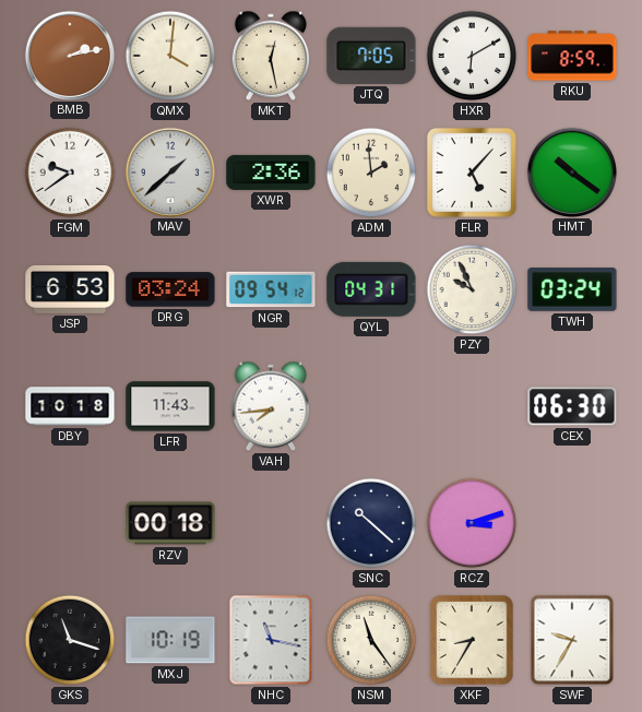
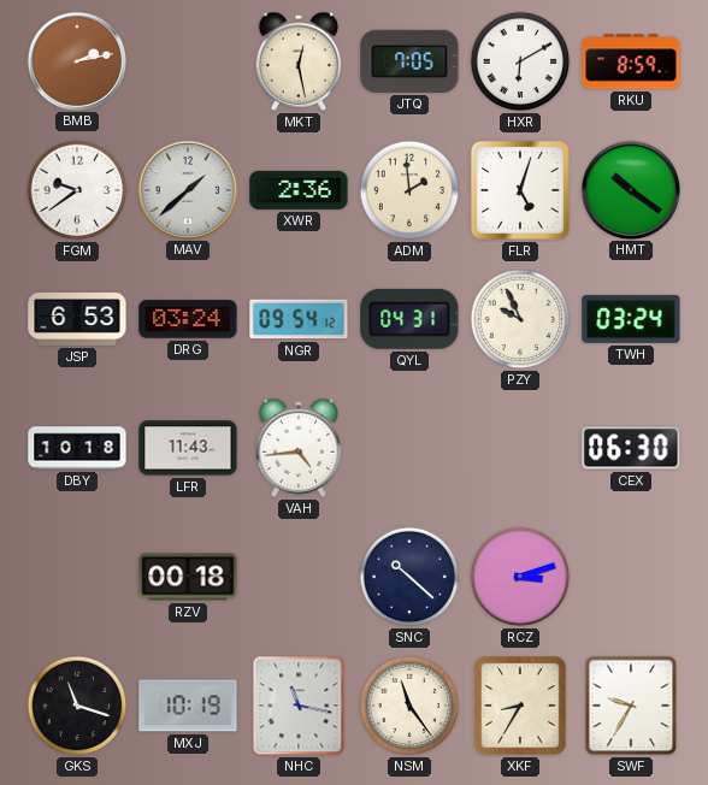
QMX: 4:01 -> none
FLR: 5:07 -> 5:03
VAH: 7:44 -> 4:44
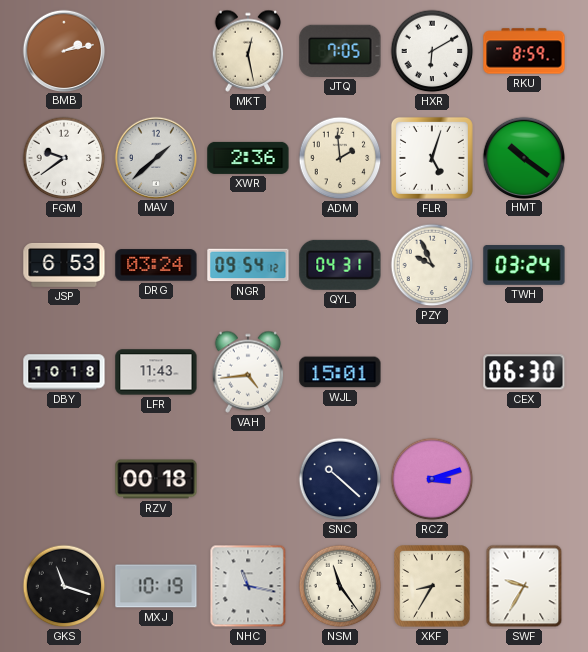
WJL: none -> 15:01
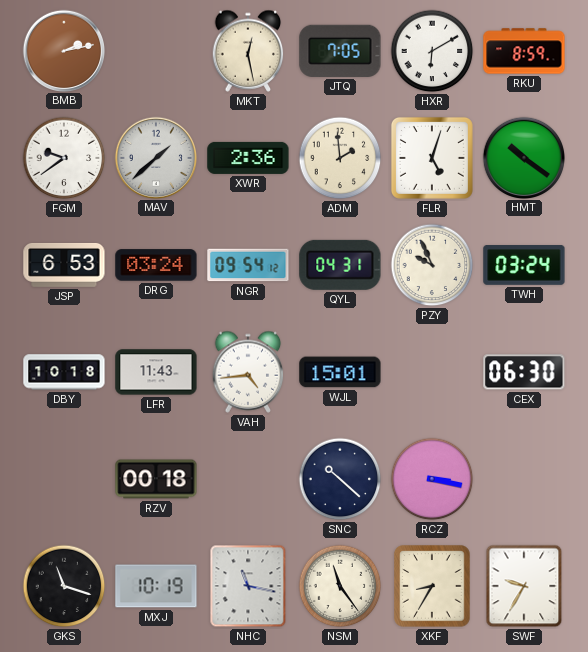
RCZ: 3:12 -> 3:17
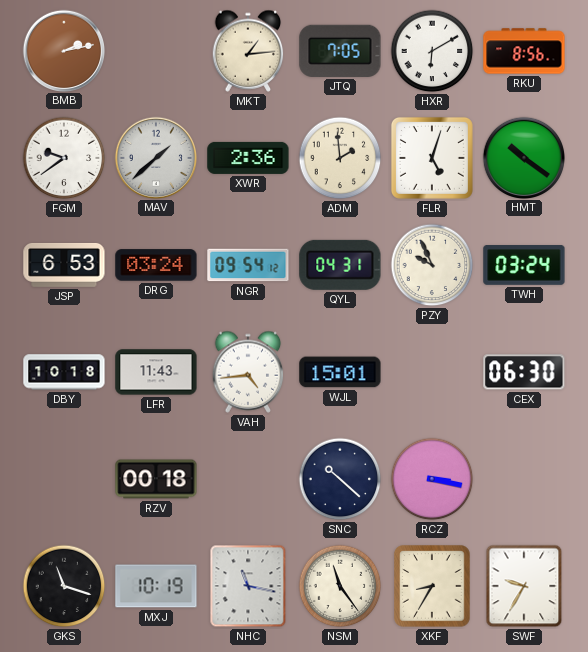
MKT: 12:28 -> 1:14
RKU: 8:59 -> 8:56
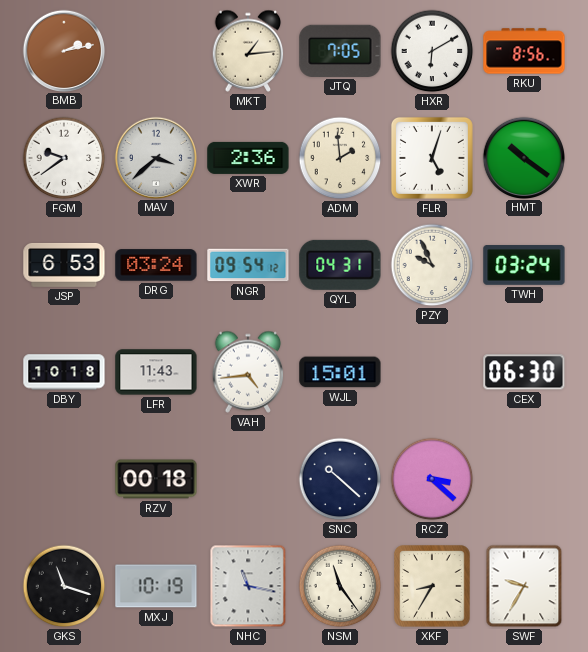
MAV: 1:38 -> 3:38
RCZ: 3:17 -> 3:22
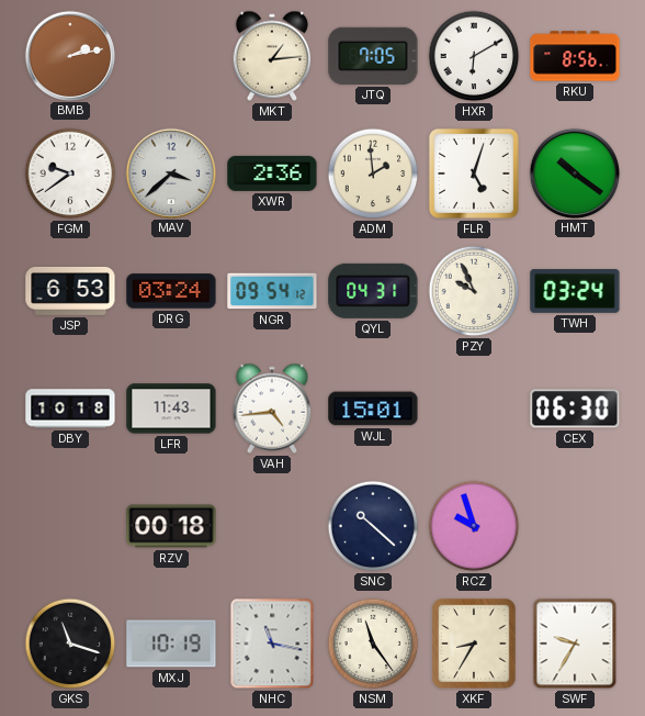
RCZ: 3:22 -> 9:57
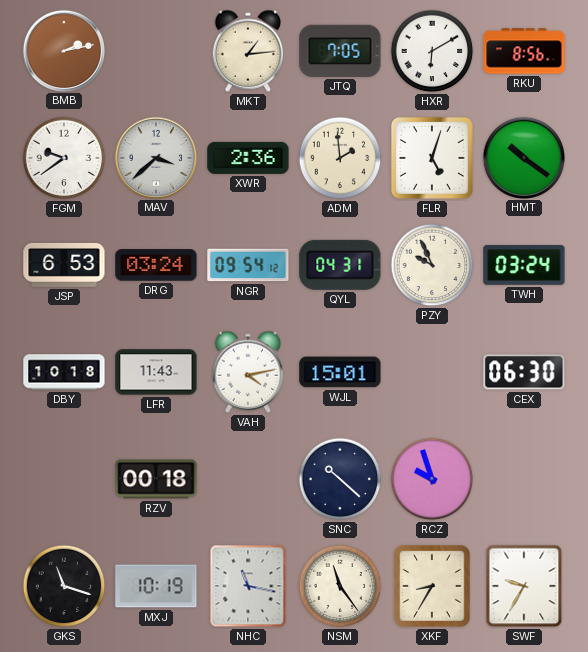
VAH: 4:44 -> 4:13
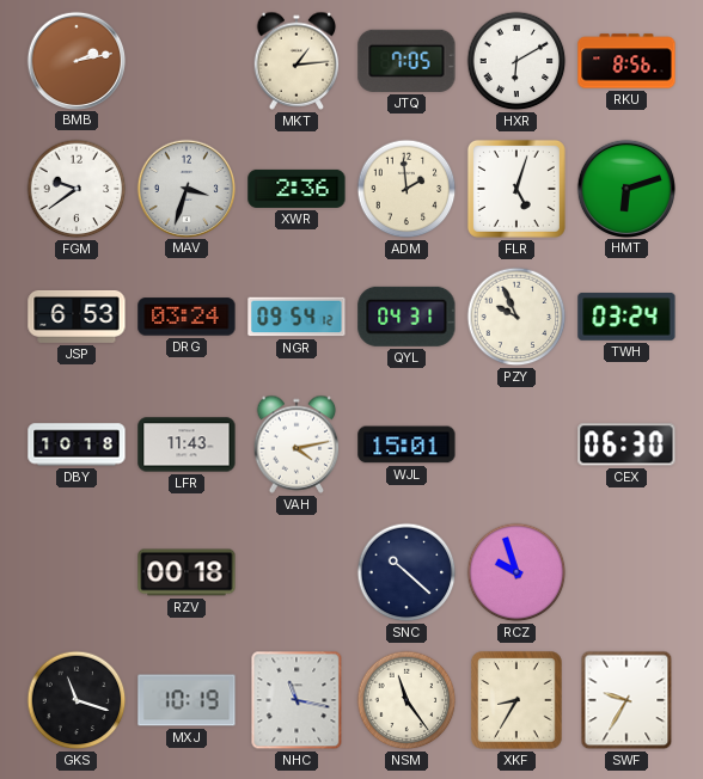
MAV: 3:38 -> 3:33
HMT: 10:21 -> 6:12
